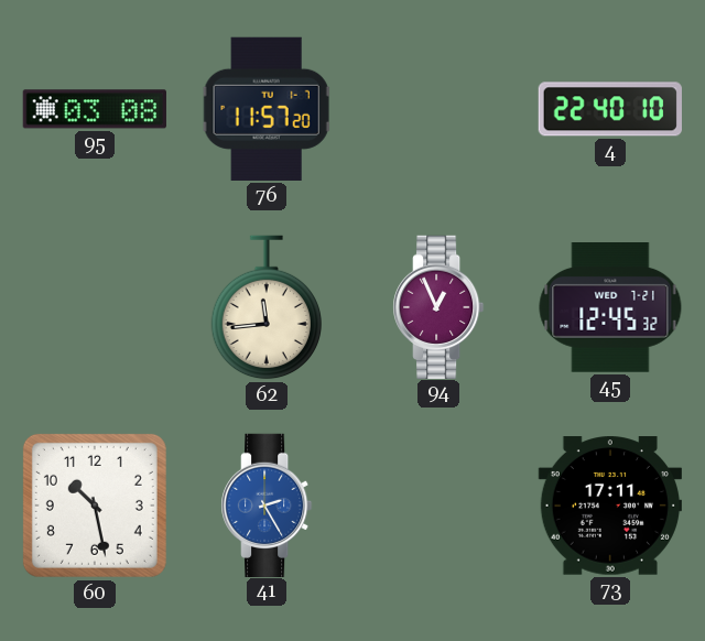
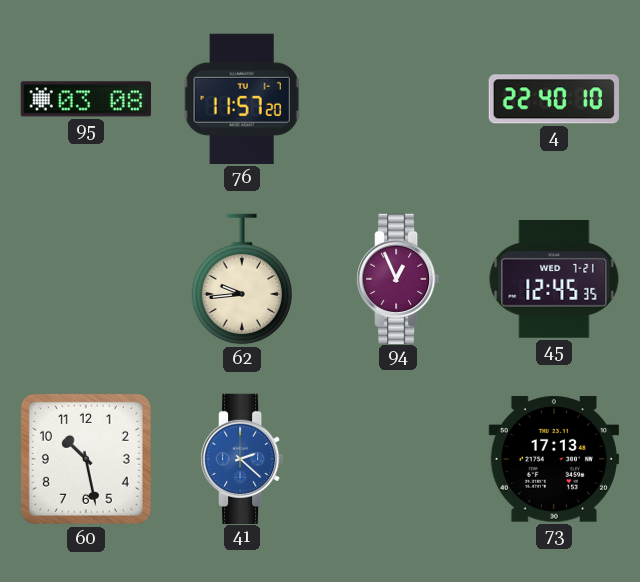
62: 11:44 -> 9:44
45: 12:45:32 -> 12:45:35
41: 2:25 -> 2:22
73: 17:11 -> 17:13
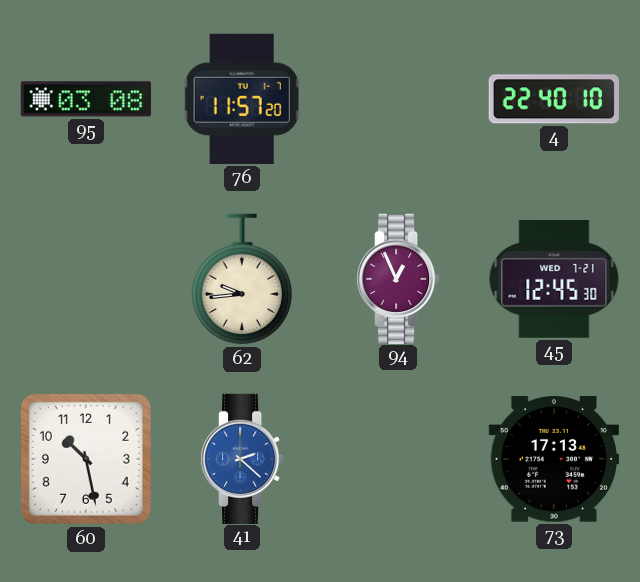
45: 12:45:35 -> 12:45:30
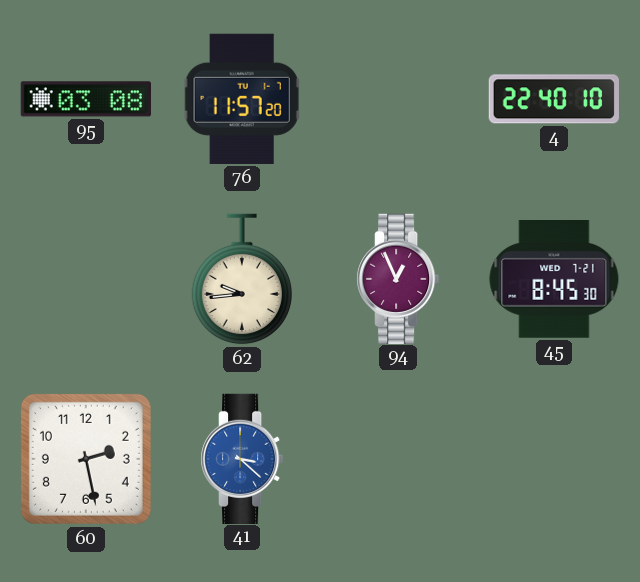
45: 12:45 -> 8:45
60: 10:28 -> 2:28
41: 2:22 -> 3:22
73: 17:13 -> none
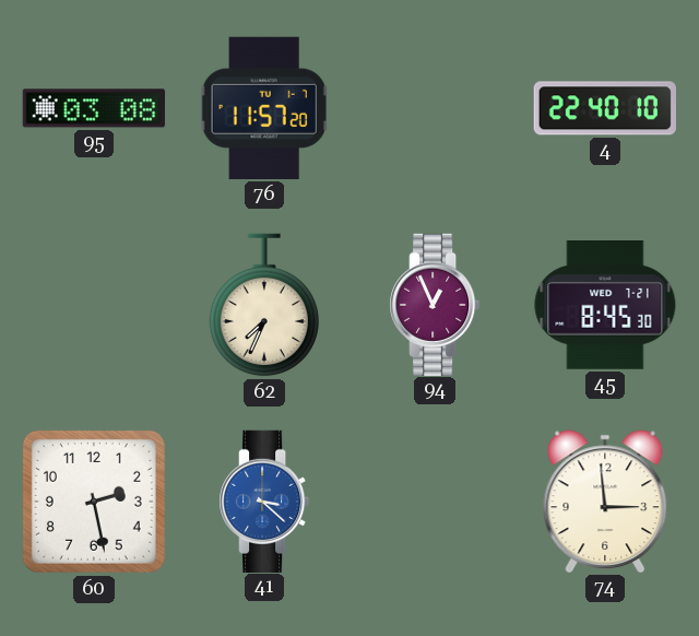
62: 9:44 -> 7:34
74: none -> 2:59
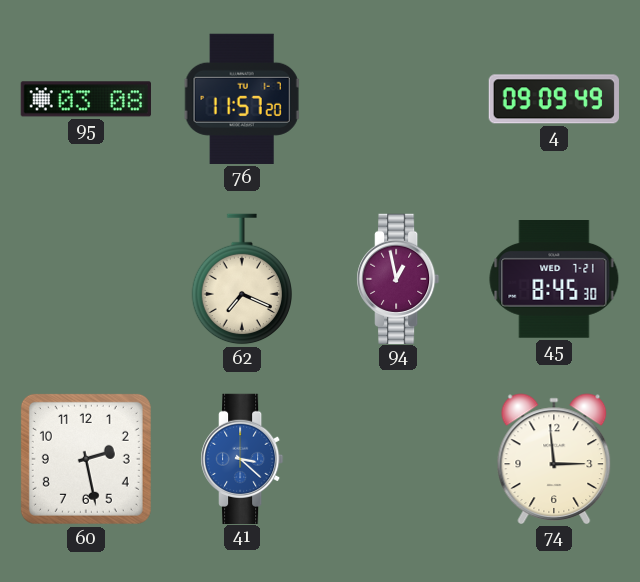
4: 22:40 -> 09:09
62: 7:34 -> 7:19
94: 12:56 -> 12:58
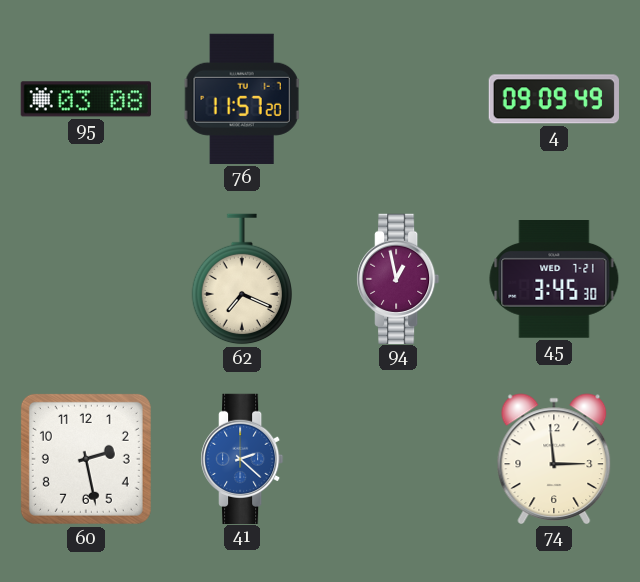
45: 8:45 -> 3:45
41: 3:22 -> 2:22
